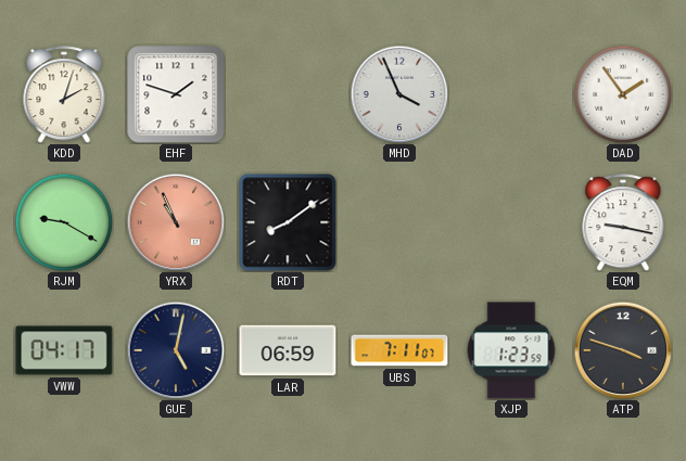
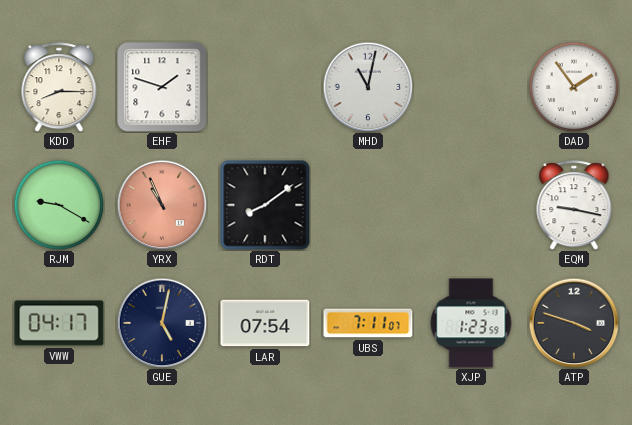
KDD: 2:03 -> 8:15
MHD: 3:56 -> 11:02
LAR: 06:59 -> 07:54
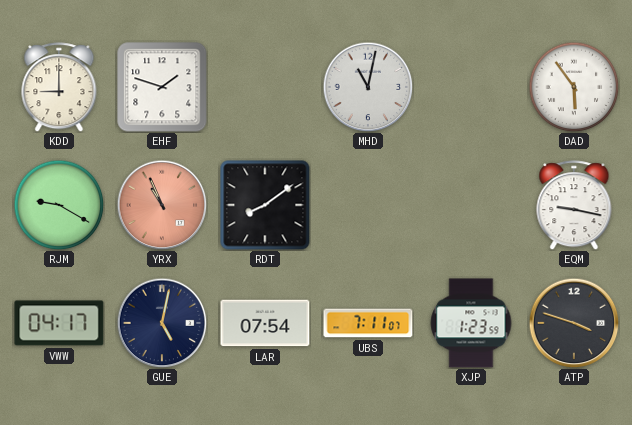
KDD: 8:15 -> 9:00
DAD: 1:54 -> 5:54
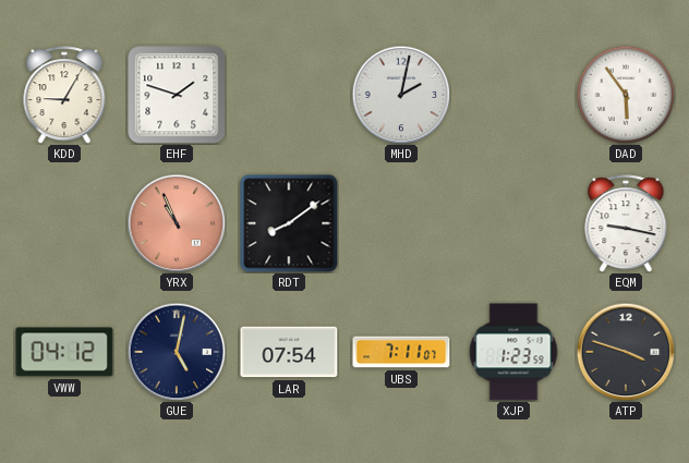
KDD: 9:00 -> 9:05
MHD: 11:02 -> 2:02
RJM: 9:20 -> none
VWW: 04:17 -> 04:12
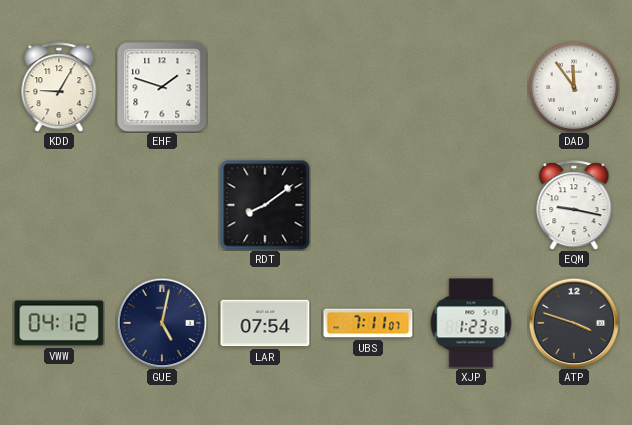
MHD: 2:02 -> none
DAD: 5:54 -> 11:54
YRX: 10:56 -> none
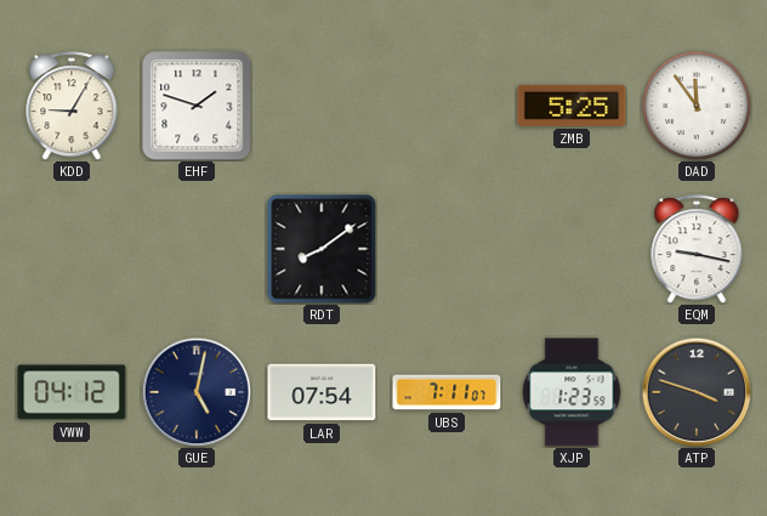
ZMB: none -> 5:25
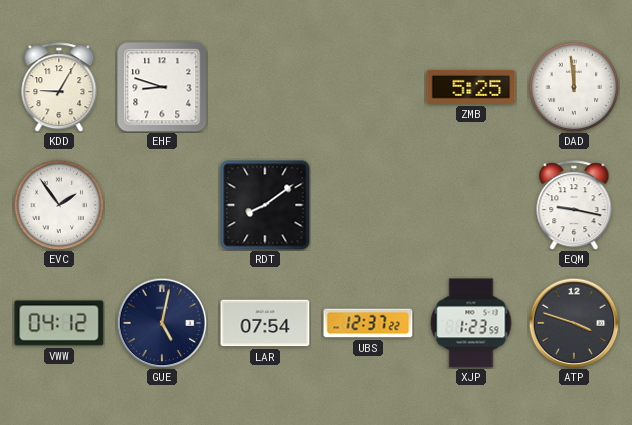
EHF: 1:48 -> 8:48
DAD: 11:54 -> 11:59
EVC: none -> 1:54
UBS: 7:11 -> 12:37
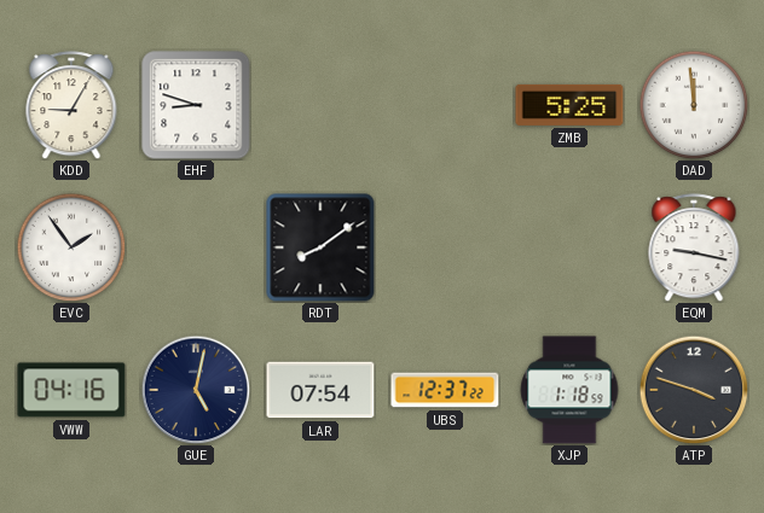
VWW: 04:12 -> 04:16
XJP: 1:23 -> 1:18
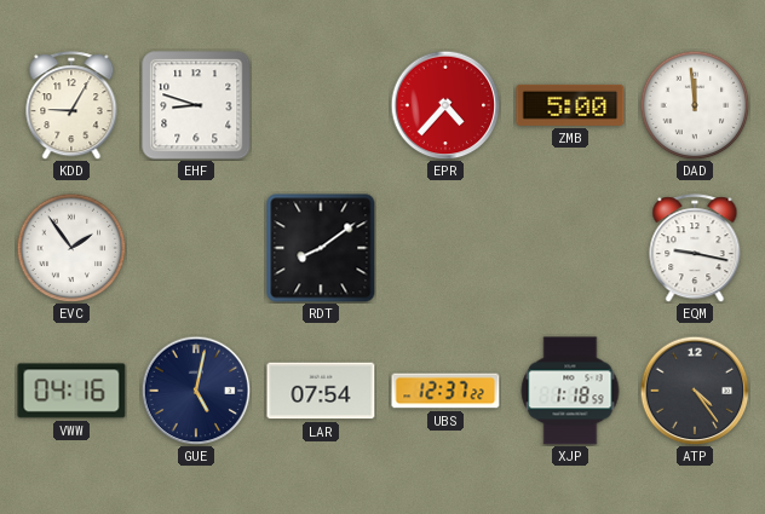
EPR: none -> 4:37
ZMB: 5:25 -> 5:00
ATP: 3:48 -> 4:24
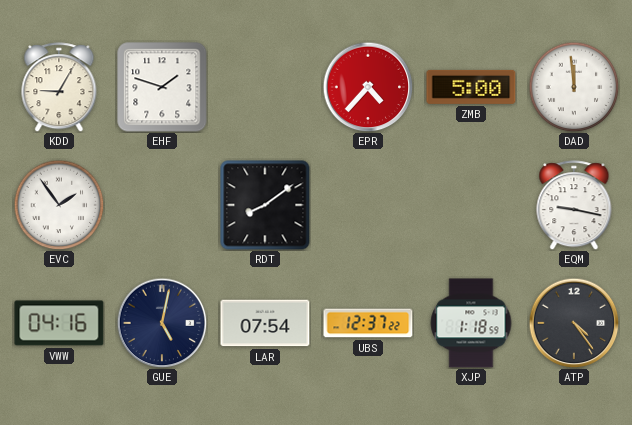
EHF: 8:48 -> 1:48
